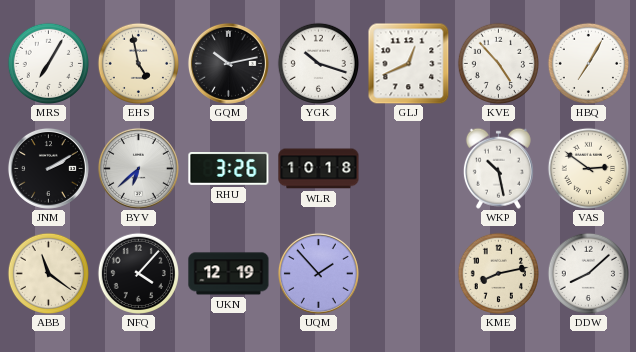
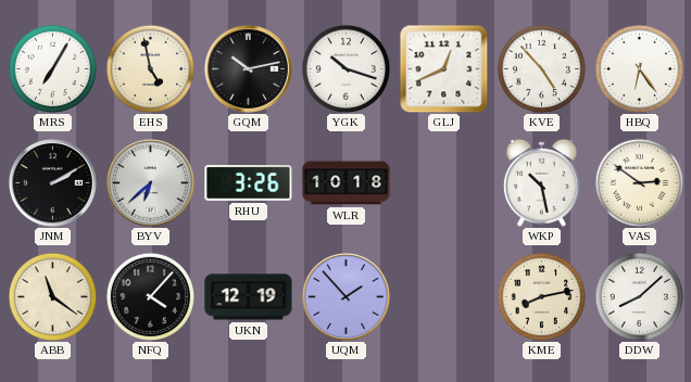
HBQ: 7:05 -> 6:24
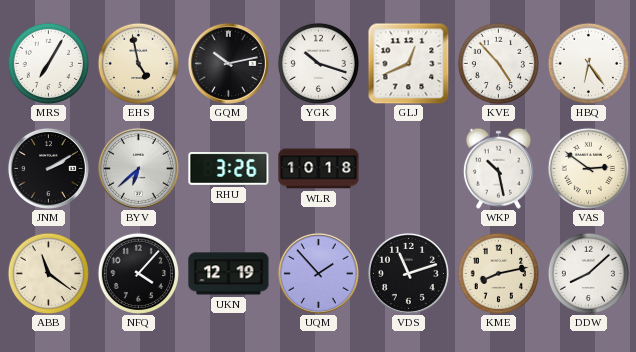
VDS: none -> 11:12
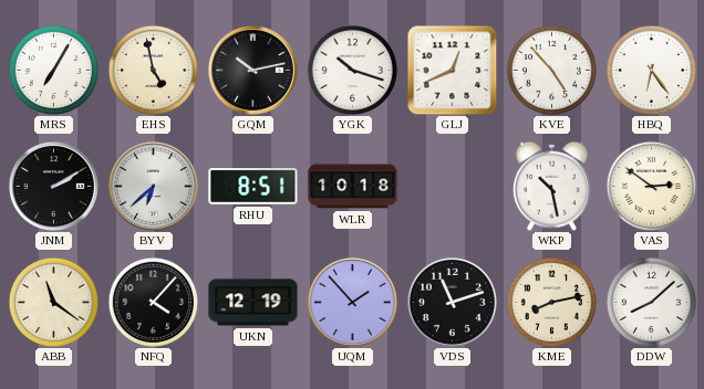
RHU: 3:26 -> 8:51
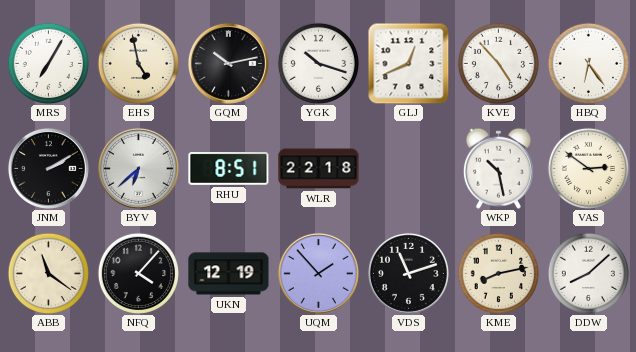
WLR: 10:18 -> 22:18
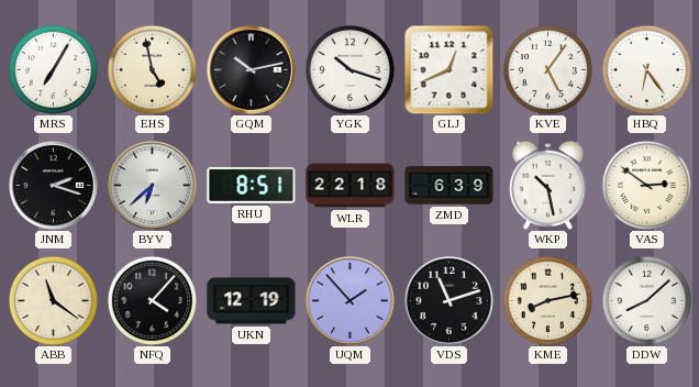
KVE: 4:53 -> 5:06
JNM: 2:10 -> 2:18
ZMD: none -> 6:39
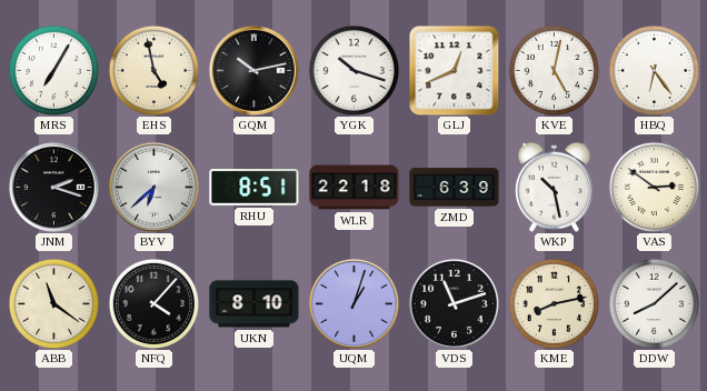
KVE: 5:06 -> 5:02
UKN: 12:19 -> 8:10
UQM: 1:53 -> 1:03
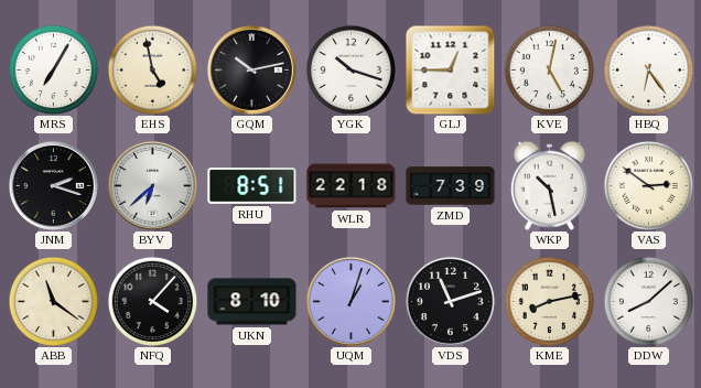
GLJ: 12:41 -> 12:45
ZMD: 6:39 -> 7:39
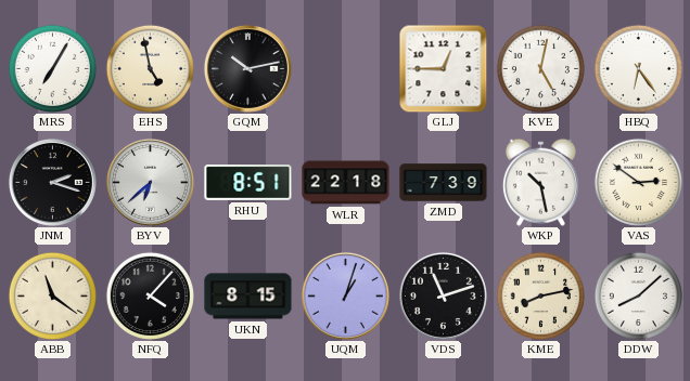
YGK: 10:18 -> none
UKN: 8:10 -> 8:15
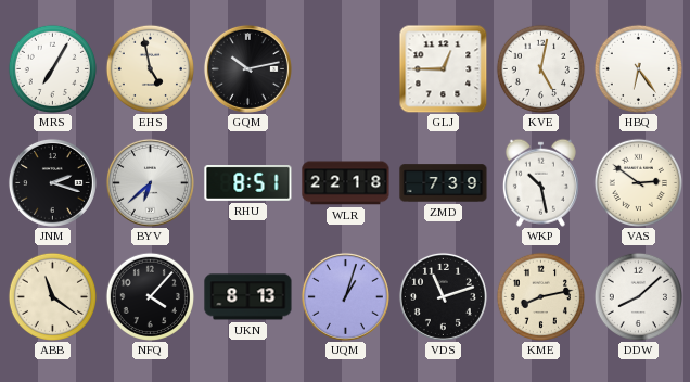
UKN: 8:15 -> 8:13
